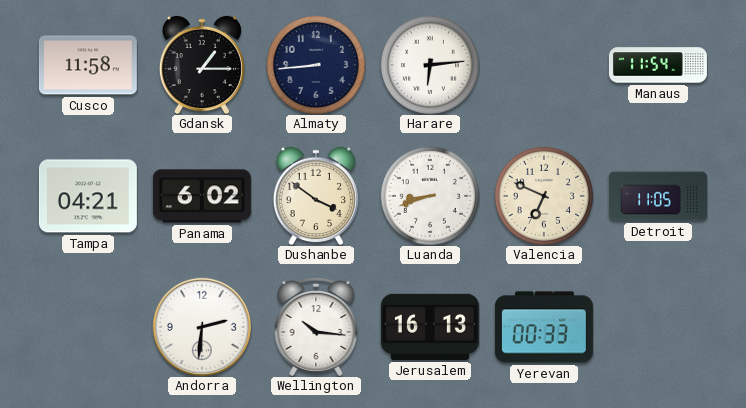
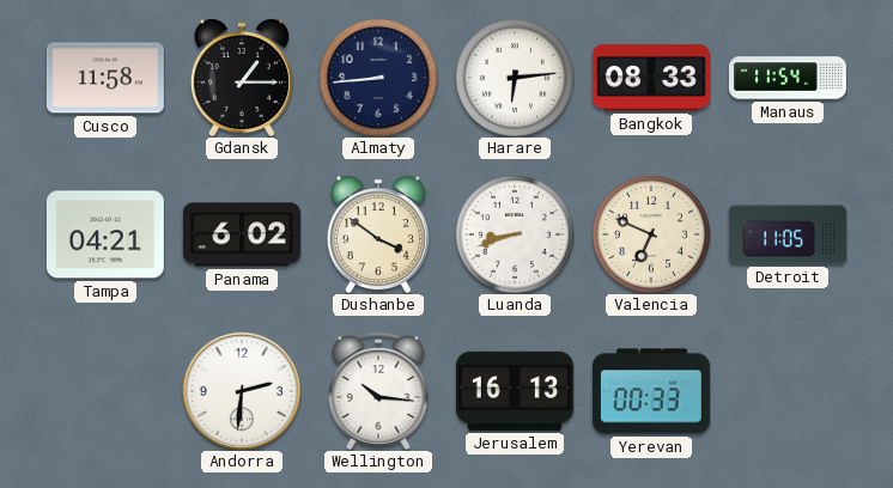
Bangkok: none -> 08:33
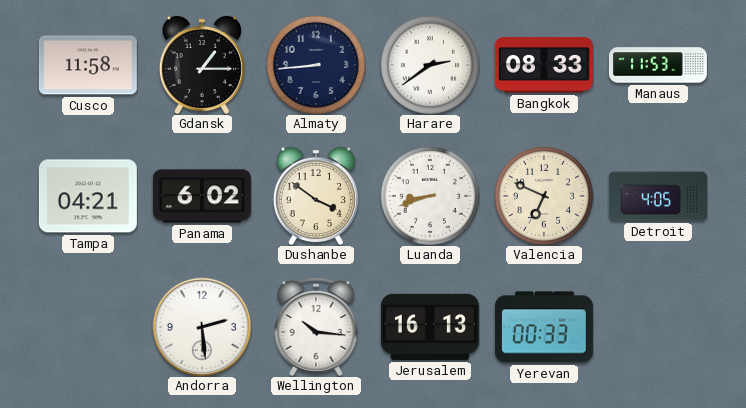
Harare: 6:14 -> 2:39
Manaus: 11:54 -> 11:53
Detroit: 11:05 -> 4:05
Andorra: 2:31 -> 2:29
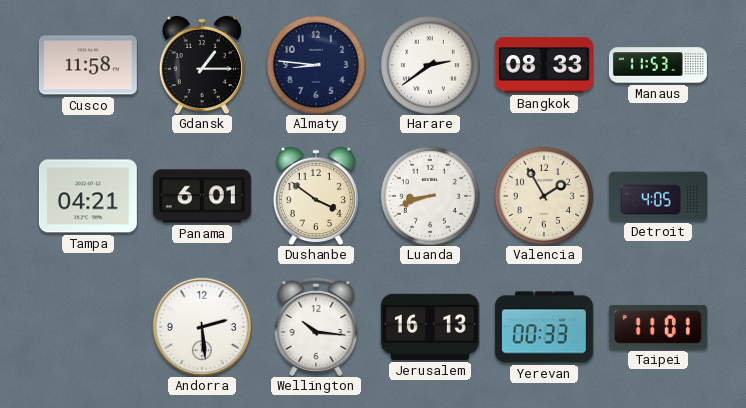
Almaty: 8:44 -> 8:46
Panama: 6:02 -> 6:01
Valencia: 6:49 -> 1:55
Taipei: none -> 11:01
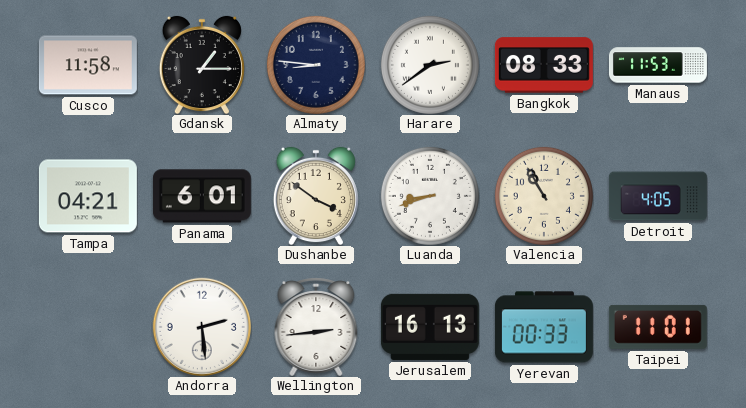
Valencia: 1:55 -> 10:55
Wellington: 10:16 -> 2:44
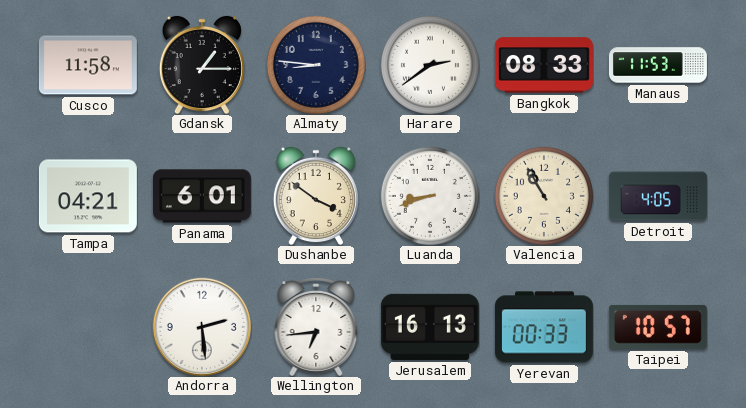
Wellington: 2:44 -> 6:44
Taipei: 11:01 -> 10:57
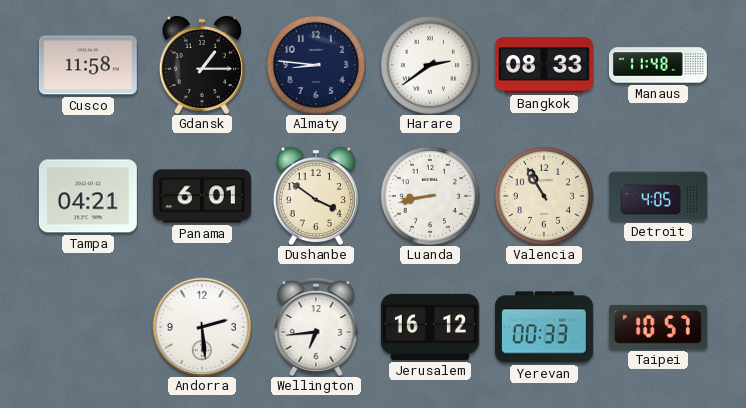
Manaus: 11:53 -> 11:48
Luanda: 8:42 -> 8:43
Jerusalem: 16:13 -> 16:12
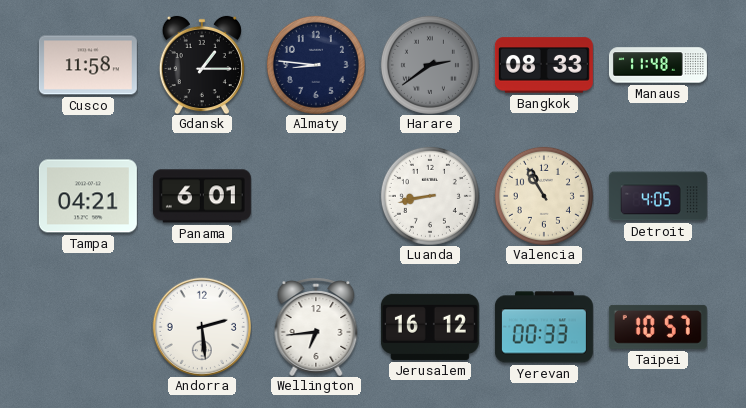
Harare dial: white -> grey
Dushanbe: 3:51 -> none
